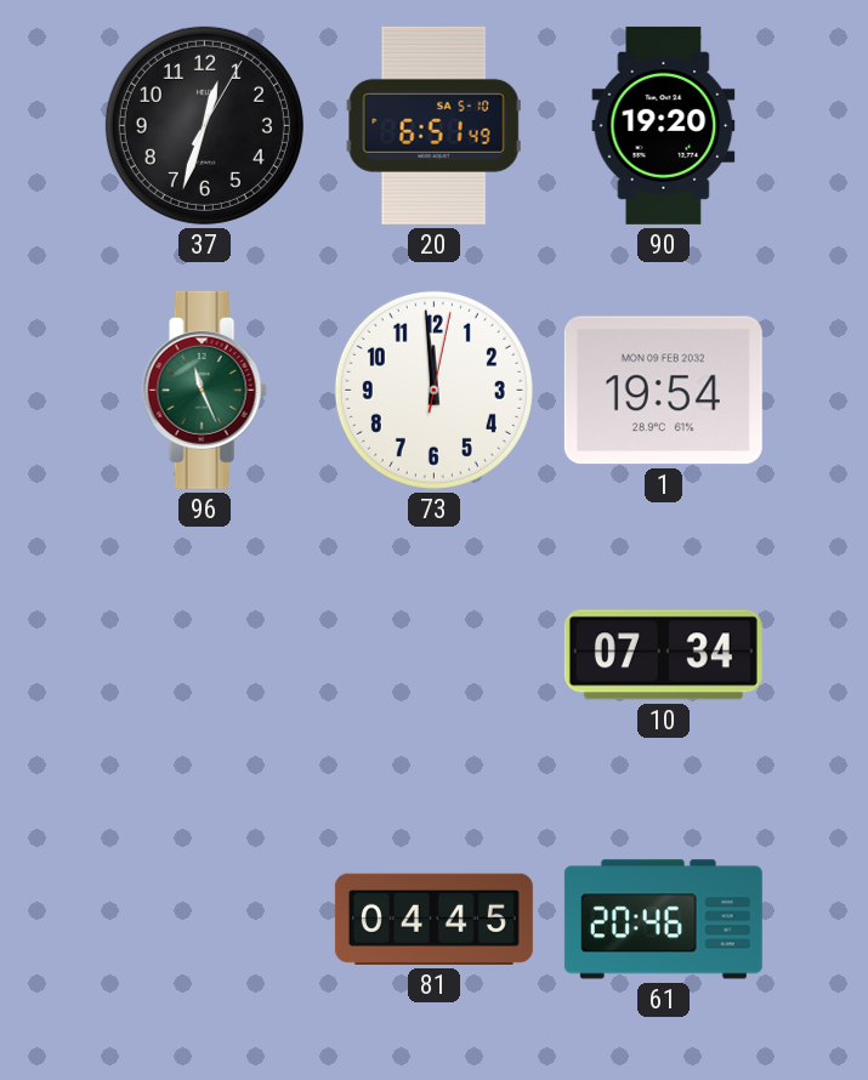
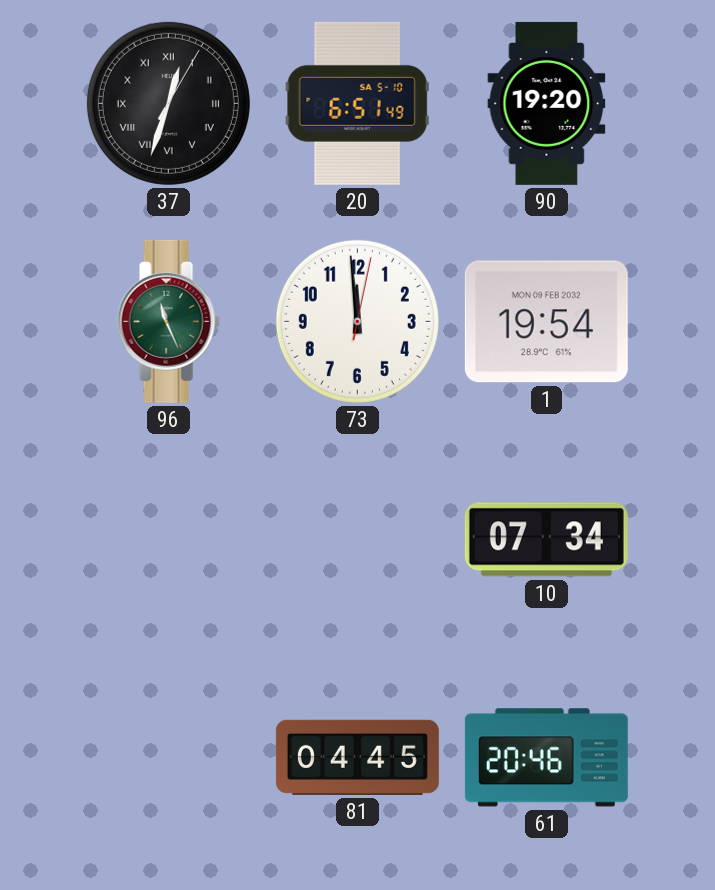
37 numerals: Arabic -> Roman
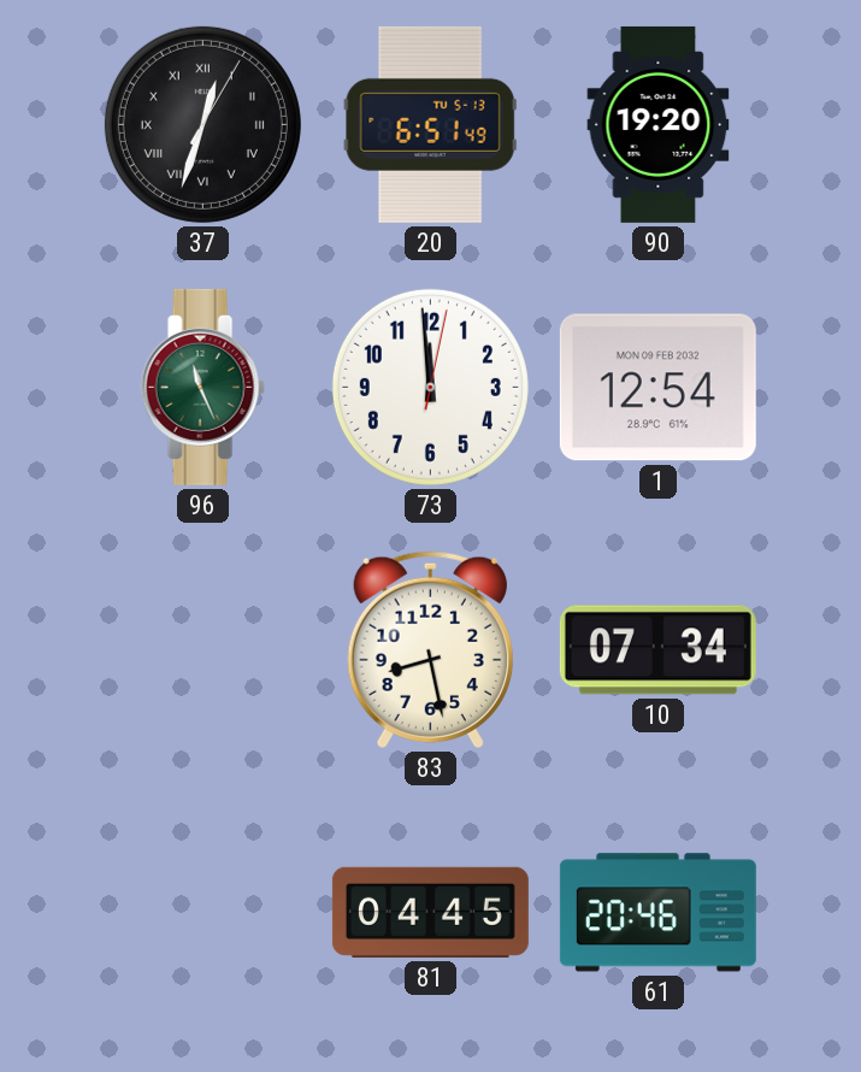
20 date: SA 5-10 -> TU 5-13
1: 19:54 -> 12:54
83: none -> 8:28
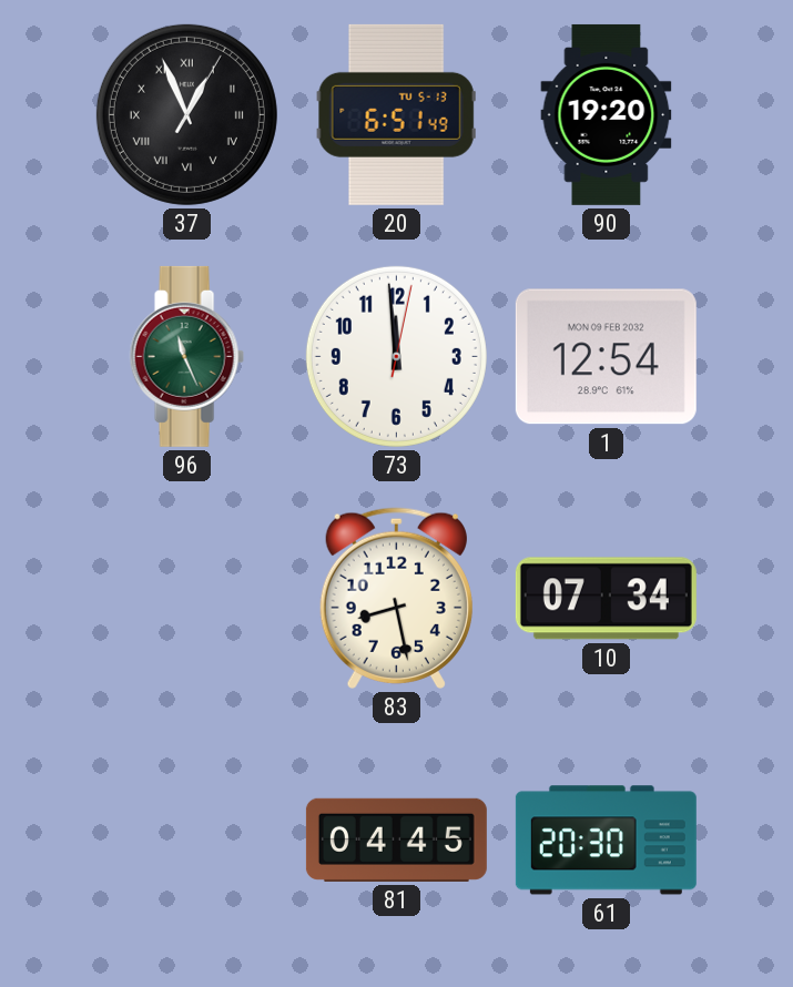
37: 12:33 -> 12:56
61: 20:46 -> 20:30
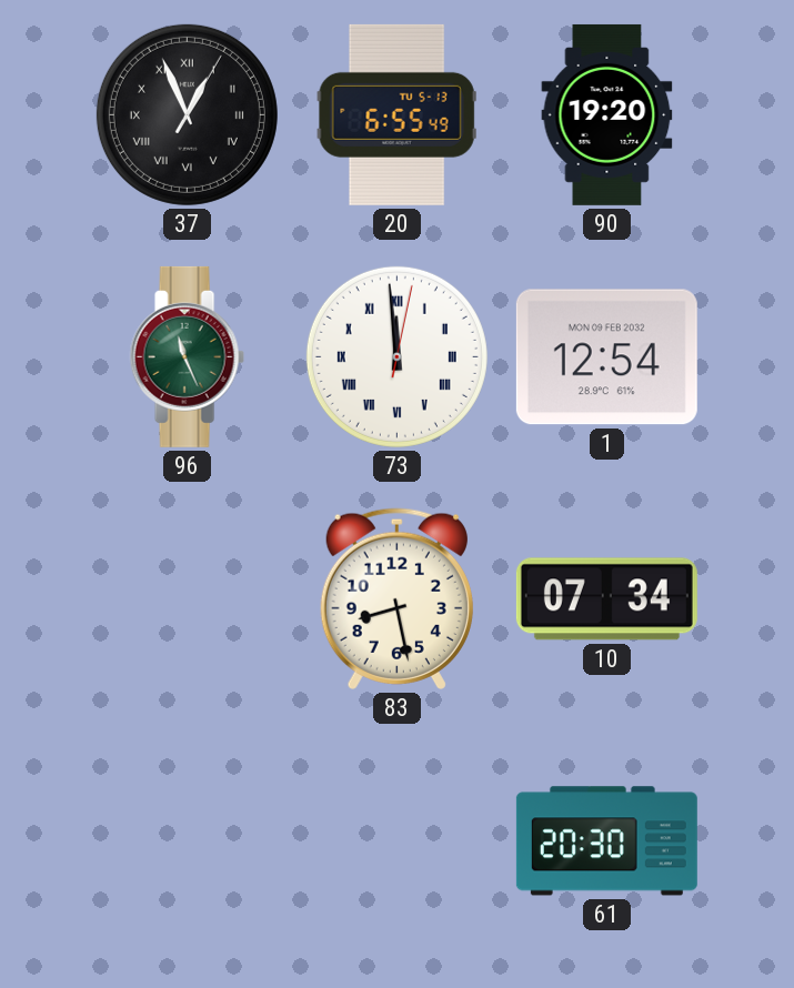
20: 6:51 -> 6:55
73 numerals: Arabic -> Roman
81: 04:45 -> none
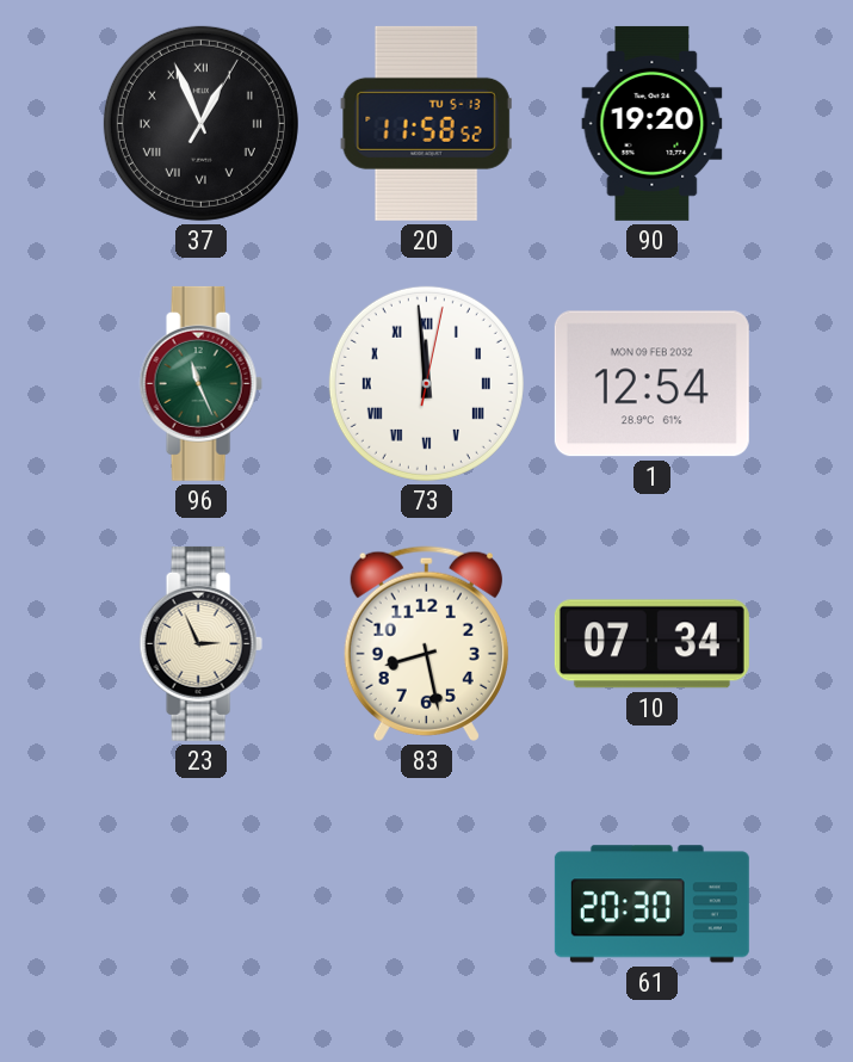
20: 6:55 -> 11:58
23: none -> 2:56
